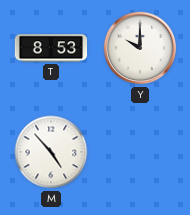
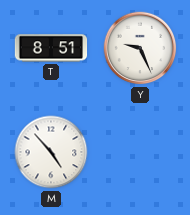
T: 8:53 -> 8:51
Y: 10:00 -> 9:26
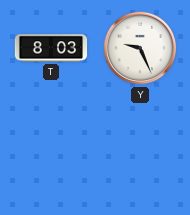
T: 8:51 -> 8:03
M: 4:53 -> none
